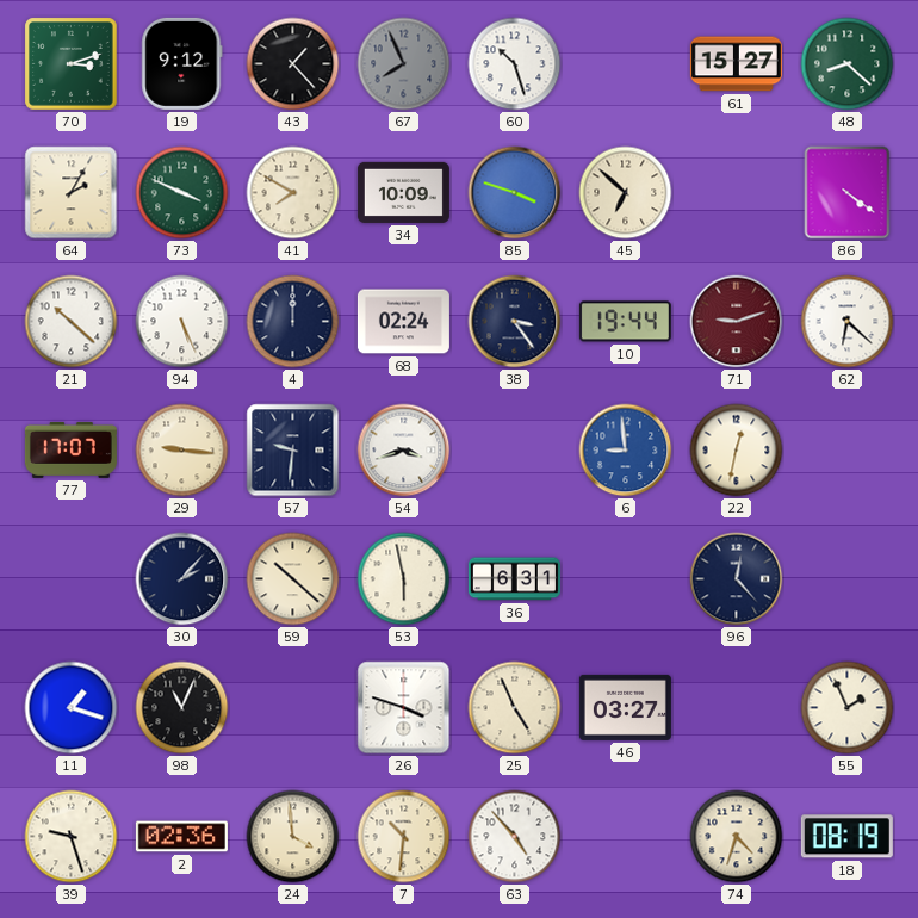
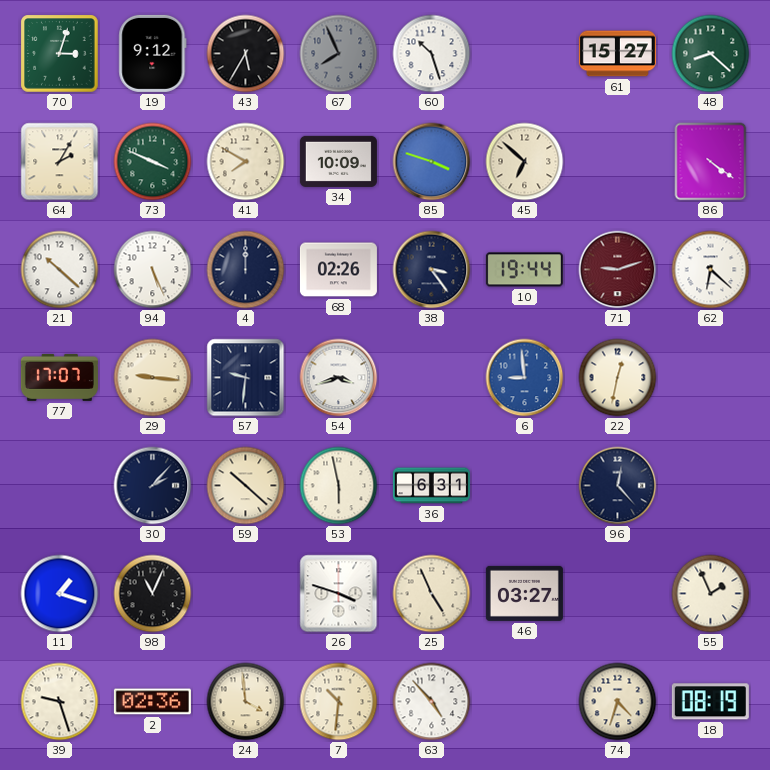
70: 3:12 -> 3:03
43: 1:23 -> 5:35
68: 02:24 -> 02:26
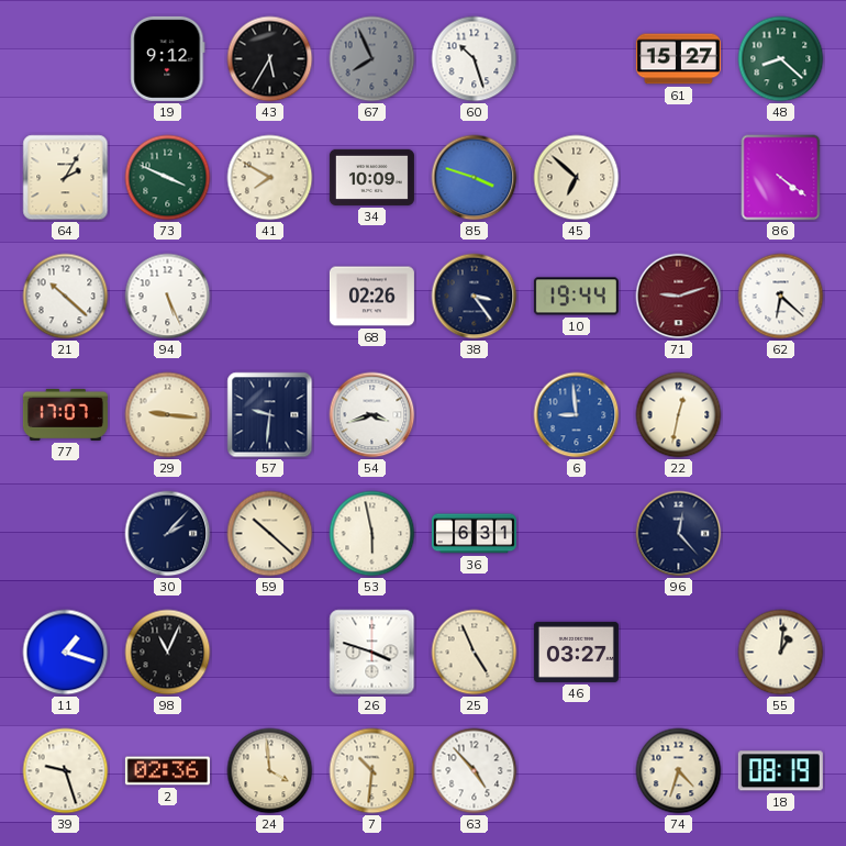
70: 3:03 -> none
4: 12:00 -> none
55: 1:56 -> 1:01
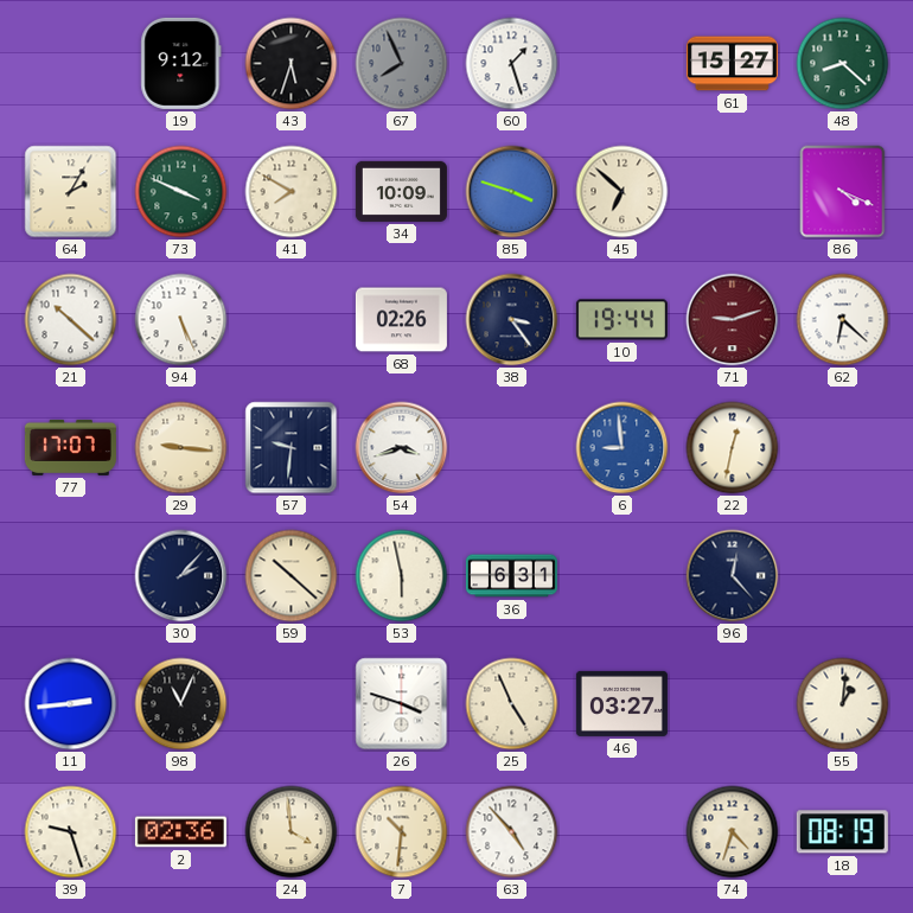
43: 5:35 -> 5:33
60: 10:27 -> 1:27
86: 4:21 -> 4:19
11: 1:18 -> 2:44
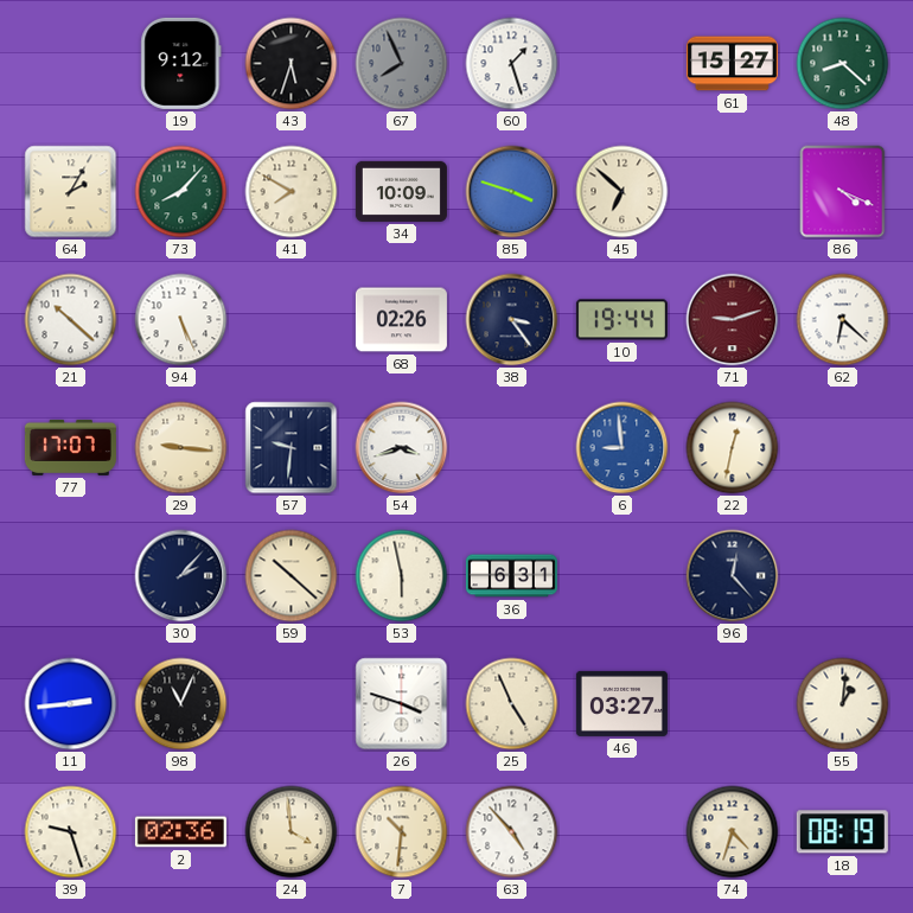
73: 3:49 -> 8:07
